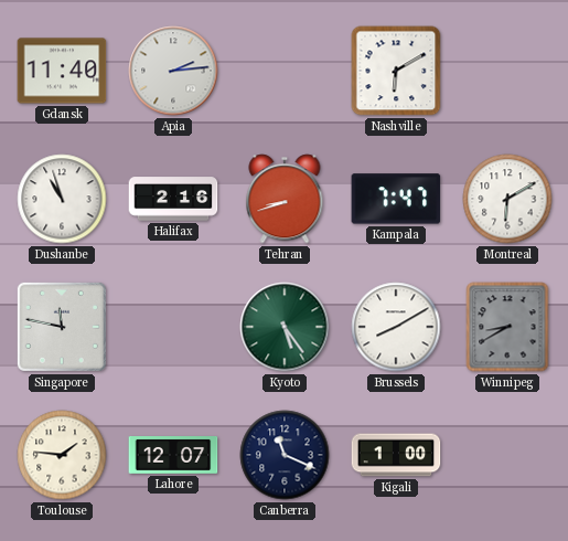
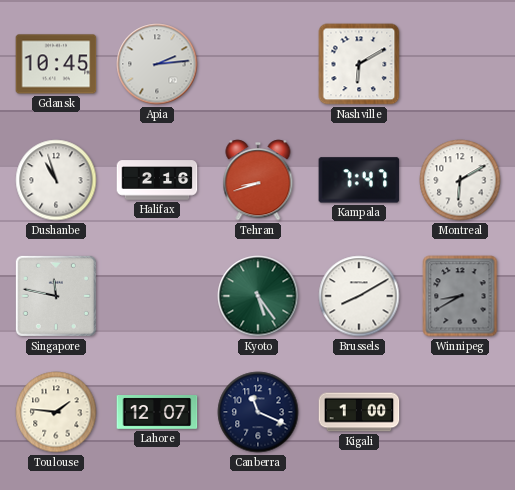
Gdansk: 11:40 -> 10:45
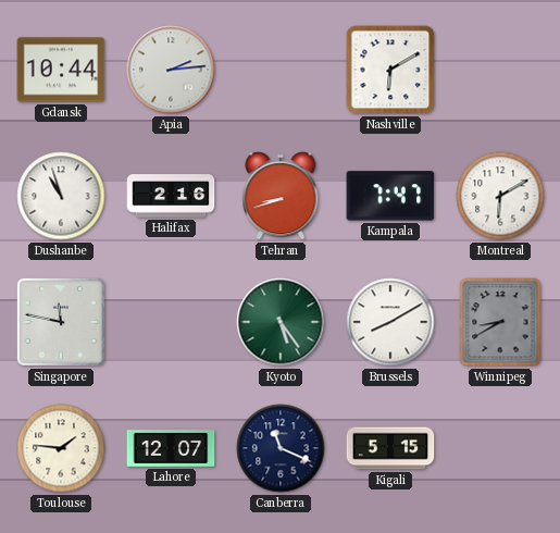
Gdansk: 10:45 -> 10:44
Kigali: 1:00 -> 5:15
